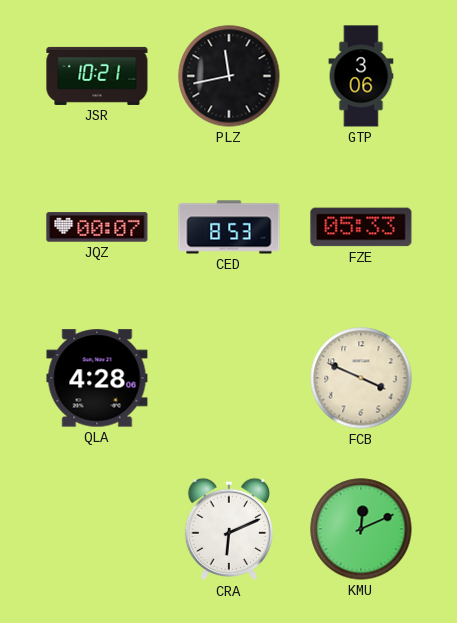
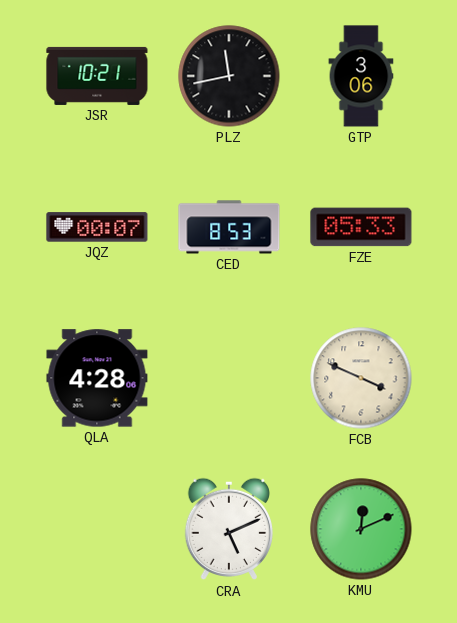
CRA: 6:11 -> 5:11
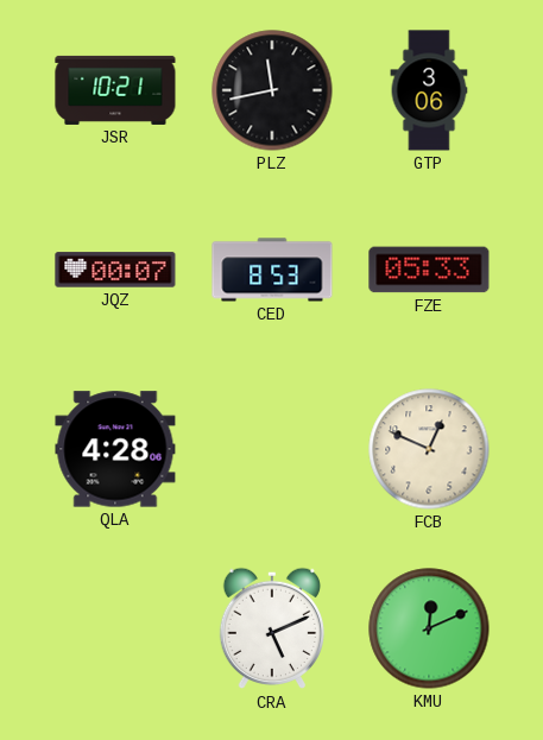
FCB: 3:49 -> 12:49
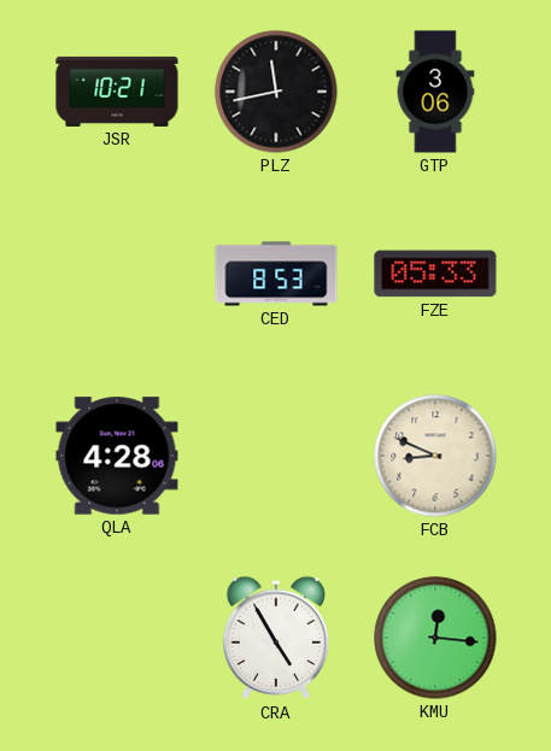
JQZ: 00:07 -> none
FCB: 12:49 -> 8:49
CRA: 5:11 -> 4:55
KMU: 12:11 -> 12:16
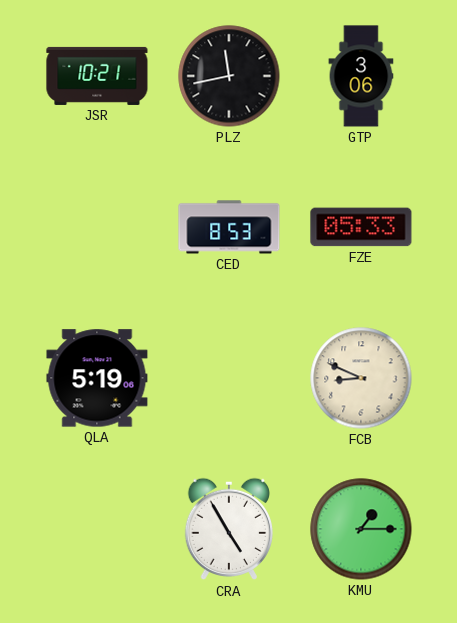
QLA: 4:28 -> 5:19
KMU: 12:16 -> 1:15
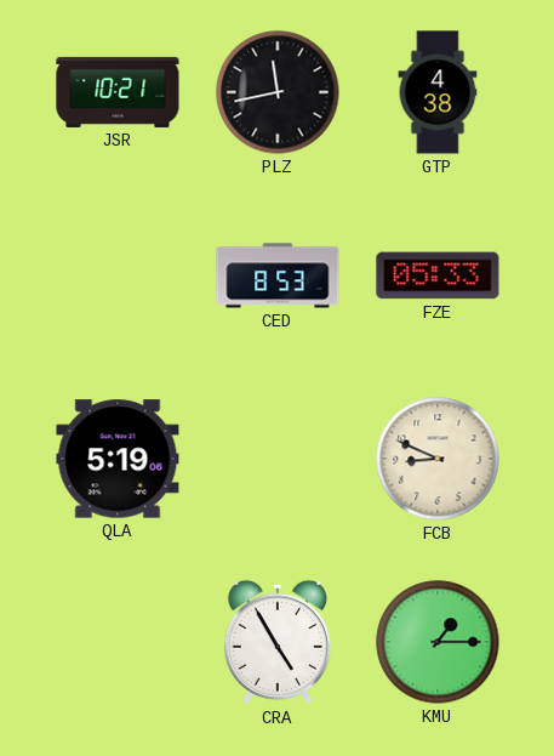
GTP: 3:06 -> 4:38
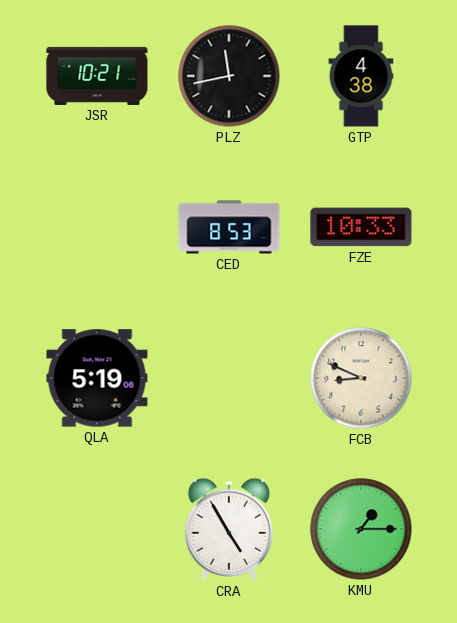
FZE: 05:33 -> 10:33
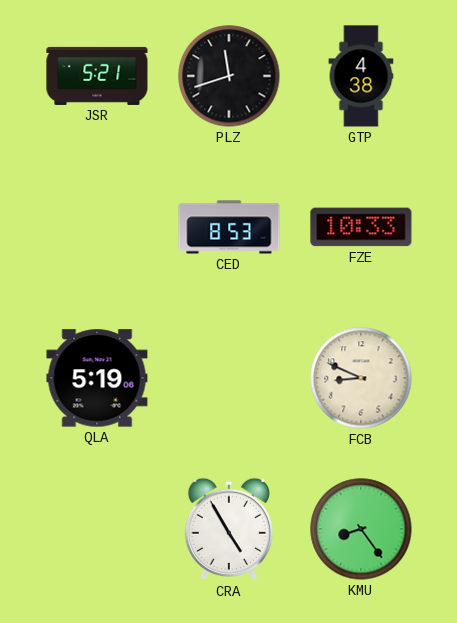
JSR: 10:21 -> 5:21
PLZ: 11:43 -> 11:42
KMU: 1:15 -> 8:24
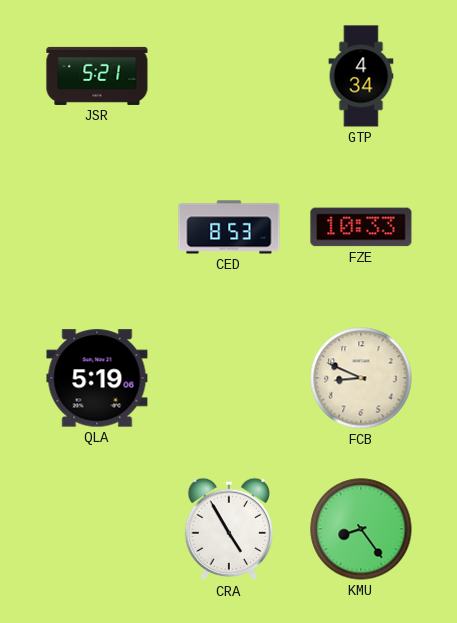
PLZ: 11:42 -> none
GTP: 4:38 -> 4:34
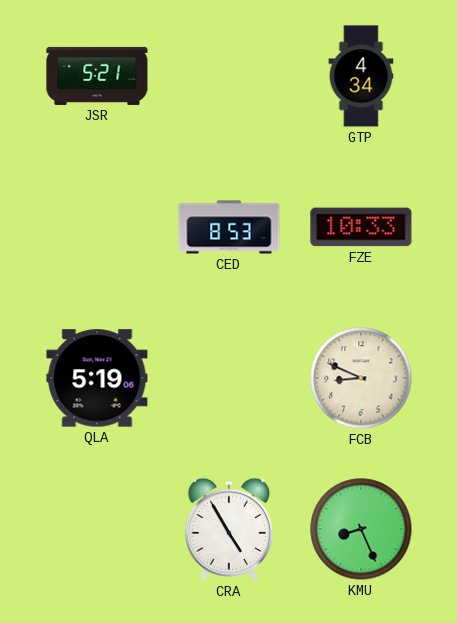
KMU: 8:24 -> 8:26
